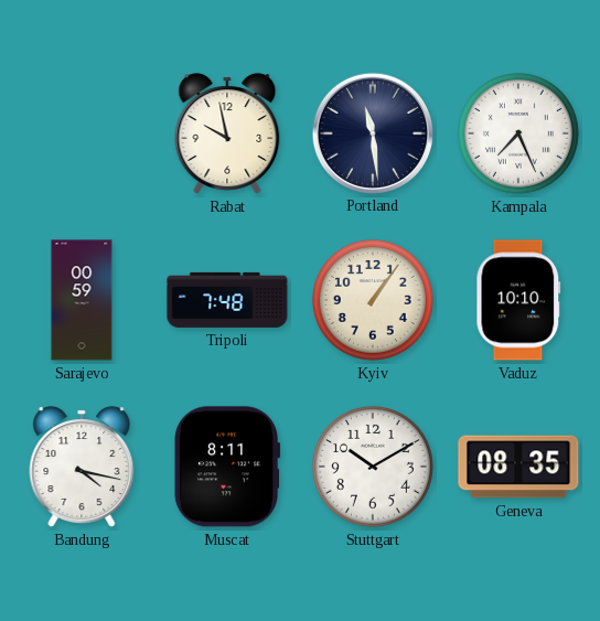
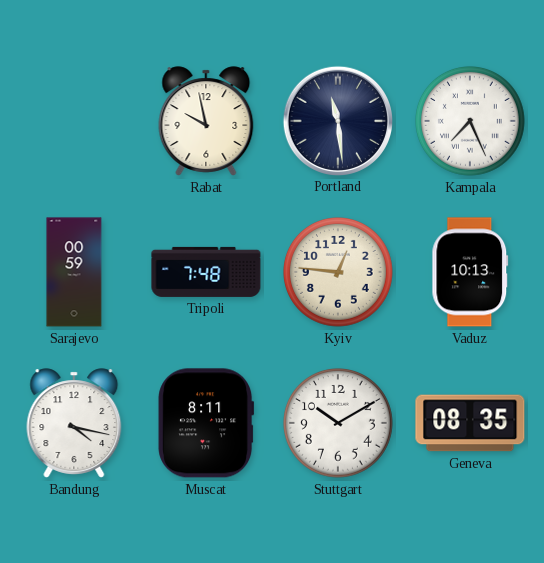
Kyiv: 1:06 -> 12:46
Vaduz: 10:10 -> 10:13
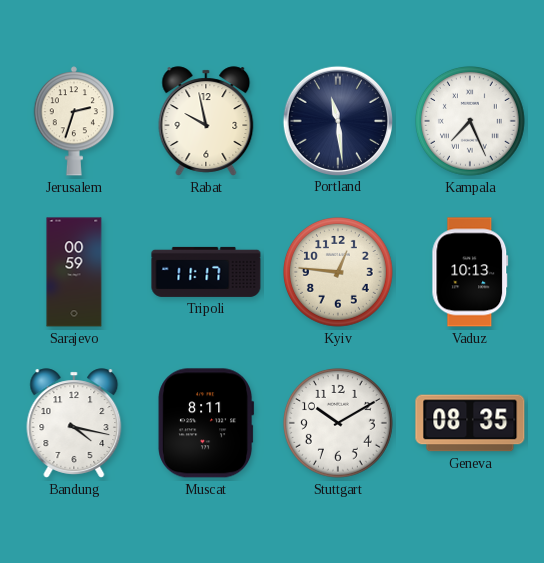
Jerusalem: none -> 2:33
Tripoli: 7:48 -> 11:17
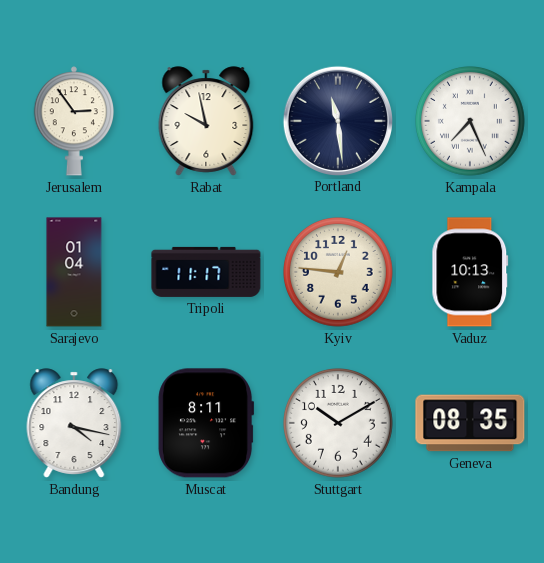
Jerusalem: 2:33 -> 2:54
Sarajevo: 00:59 -> 01:04
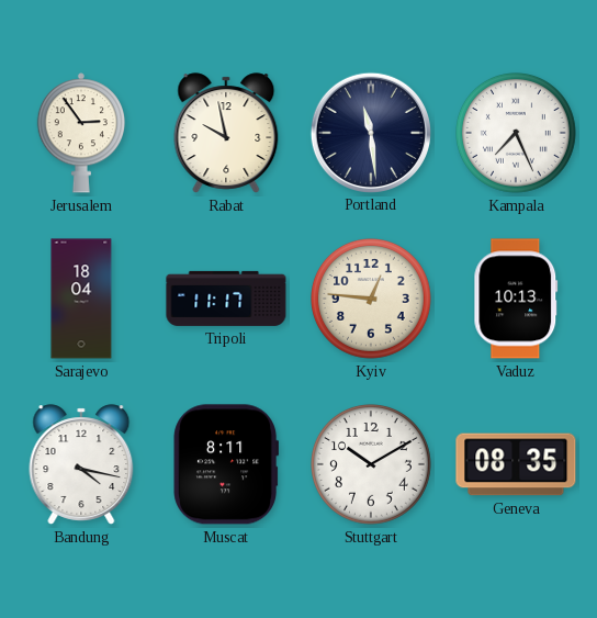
Sarajevo: 01:04 -> 18:04
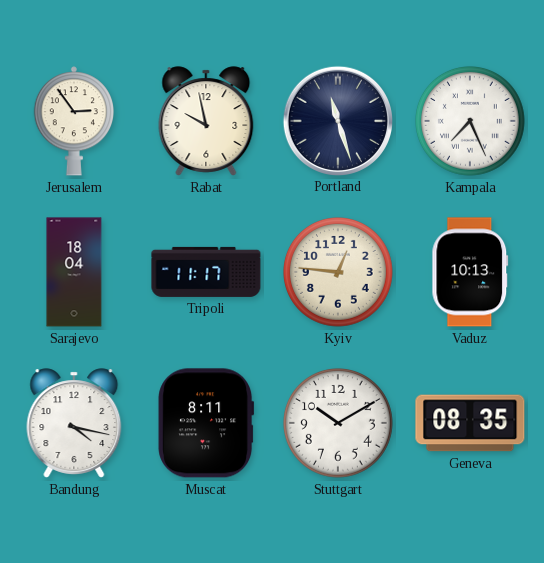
Portland: 11:29 -> 11:27
